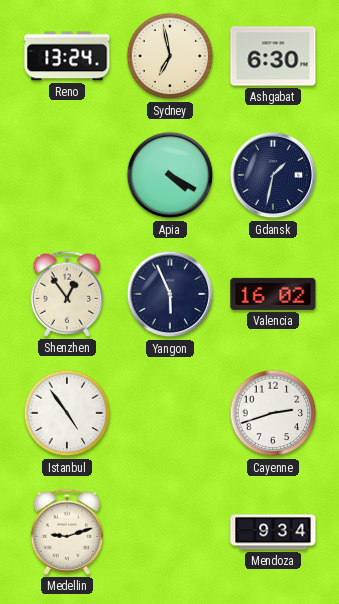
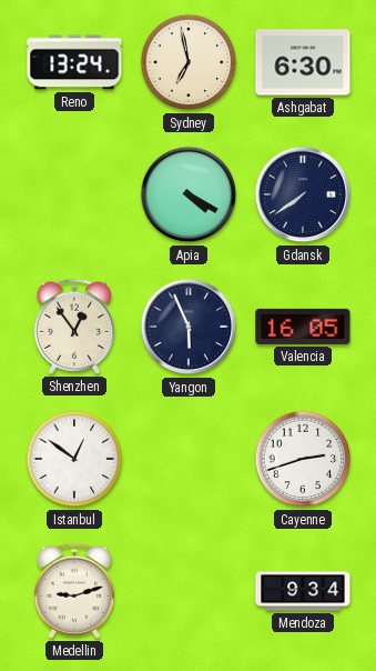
Gdansk: 1:32 -> 7:39
Valencia: 16:02 -> 16:05
Istanbul: 4:54 -> 12:51
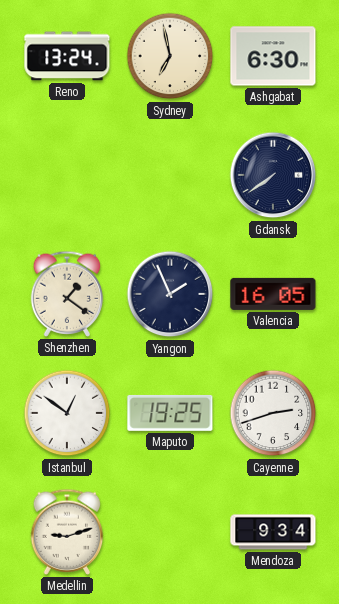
Apia: 4:20 -> none
Shenzhen: 12:54 -> 1:21
Yangon: 5:56 -> 1:56
Maputo: none -> 19:25
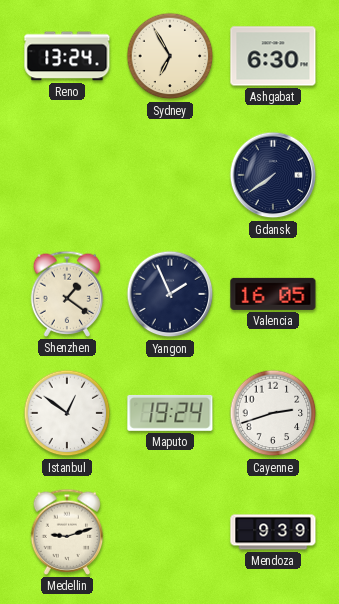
Sydney: 6:58 -> 6:55
Maputo: 19:25 -> 19:24
Mendoza: 9:34 -> 9:39
